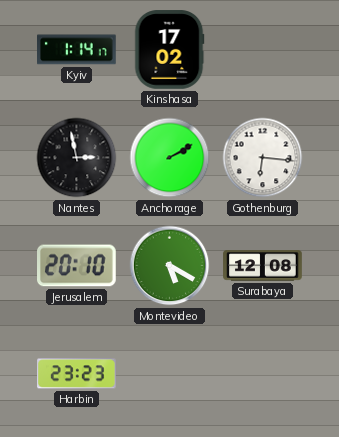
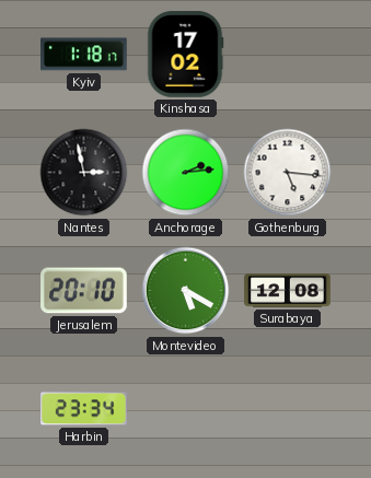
Kyiv: 1:14 -> 1:18
Anchorage: 2:10 -> 2:14
Gothenburg: 6:16 -> 5:16
Harbin: 23:23 -> 23:34
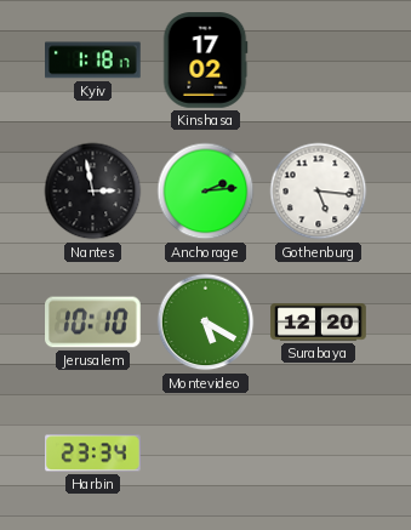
Jerusalem: 20:10 -> 10:10
Surabaya: 12:08 -> 12:20
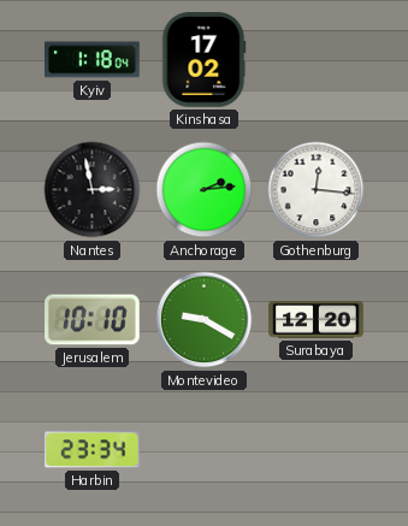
Kyiv: 1:18:17 -> 1:18:04
Gothenburg: 5:16 -> 12:16
Montevideo: 5:20 -> 9:20
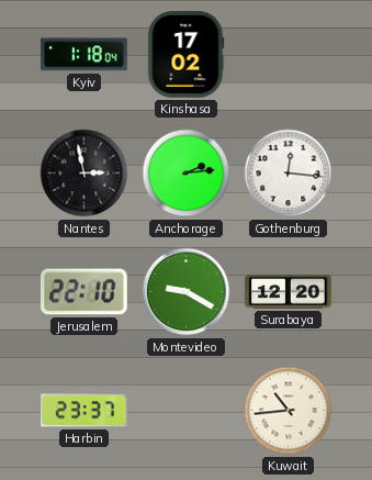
Jerusalem: 10:10 -> 22:10
Harbin: 23:34 -> 23:37
Kuwait: none -> 10:44
